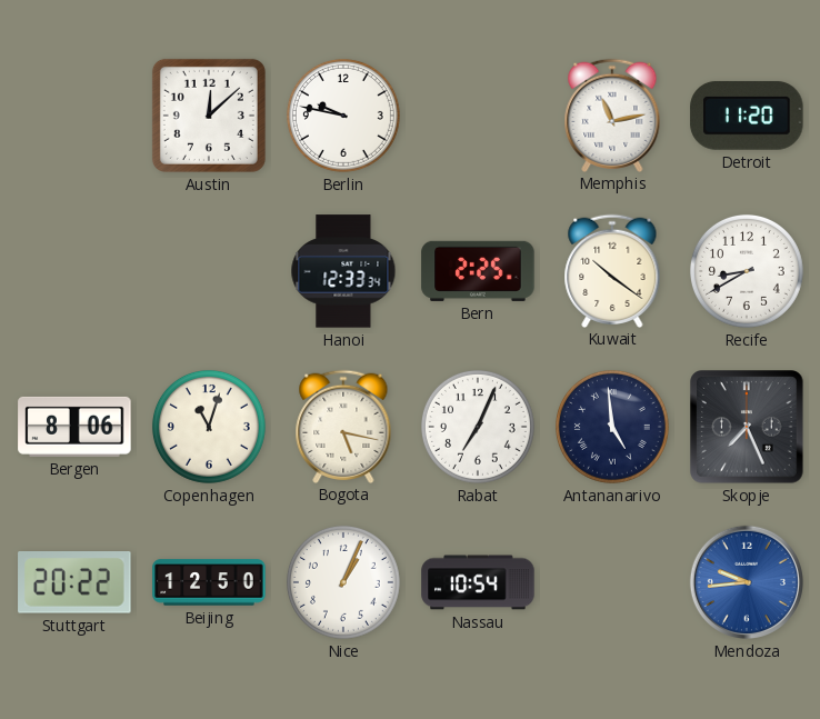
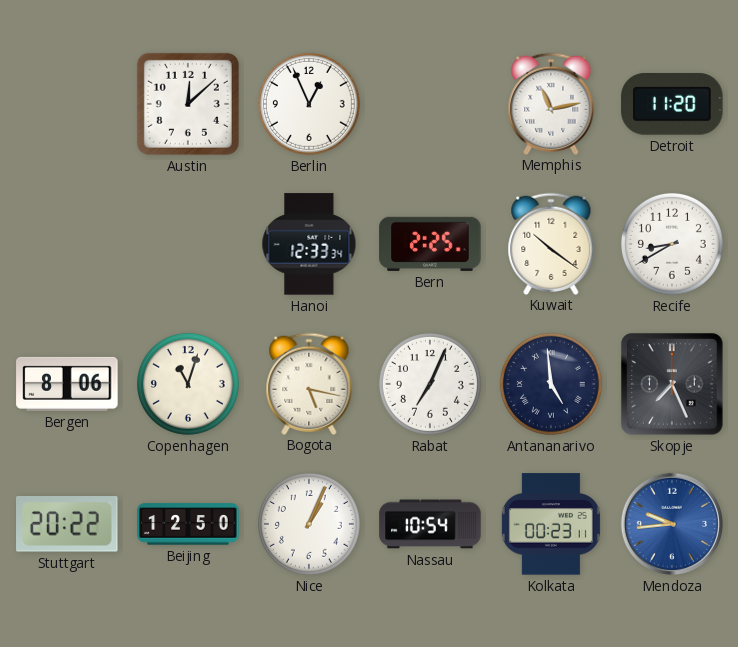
Berlin: 9:47 -> 12:56
Kolkata: none -> 00:23
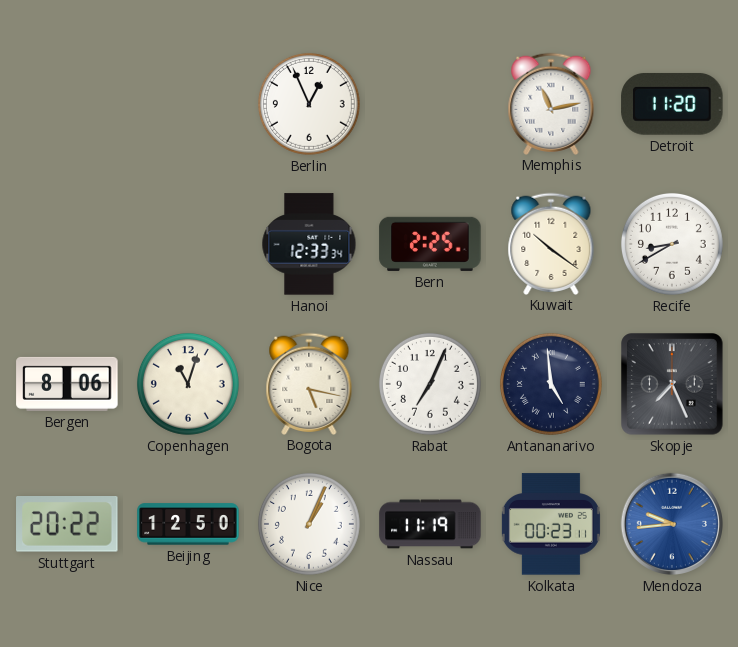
Austin: 12:08 -> none
Nassau: 10:54 -> 11:19
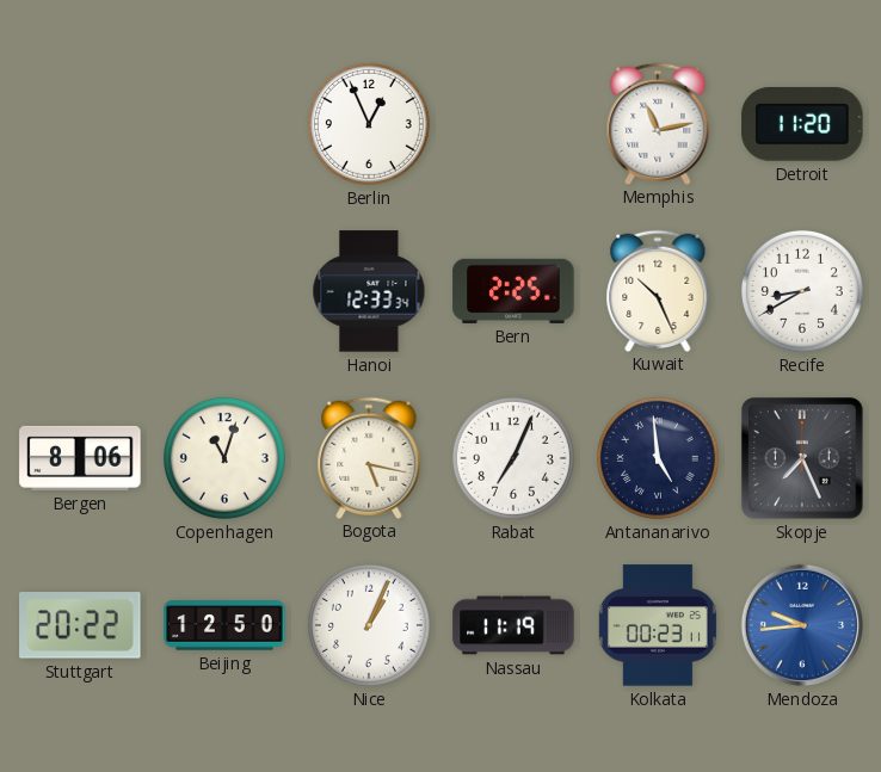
Kuwait: 10:21 -> 10:26
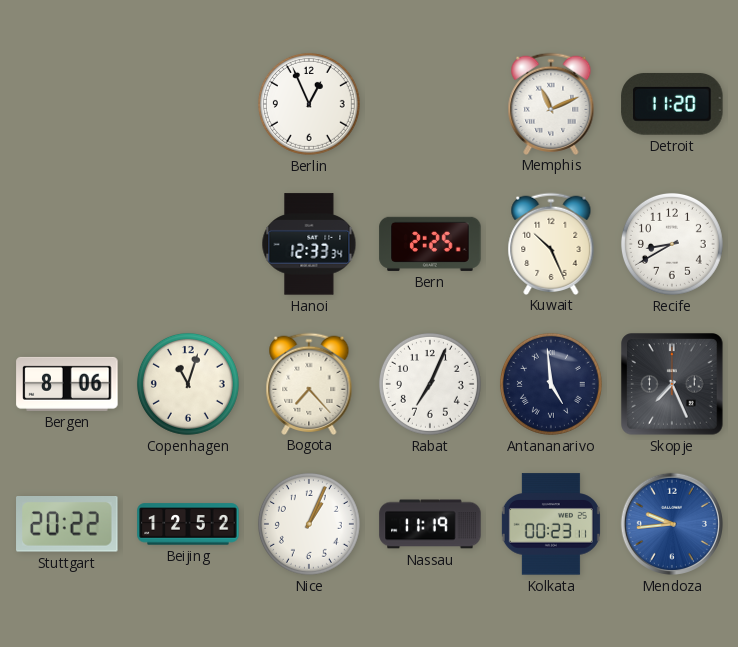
Memphis: 11:13 -> 11:11
Bogota: 5:17 -> 7:23
Beijing: 12:50 -> 12:52
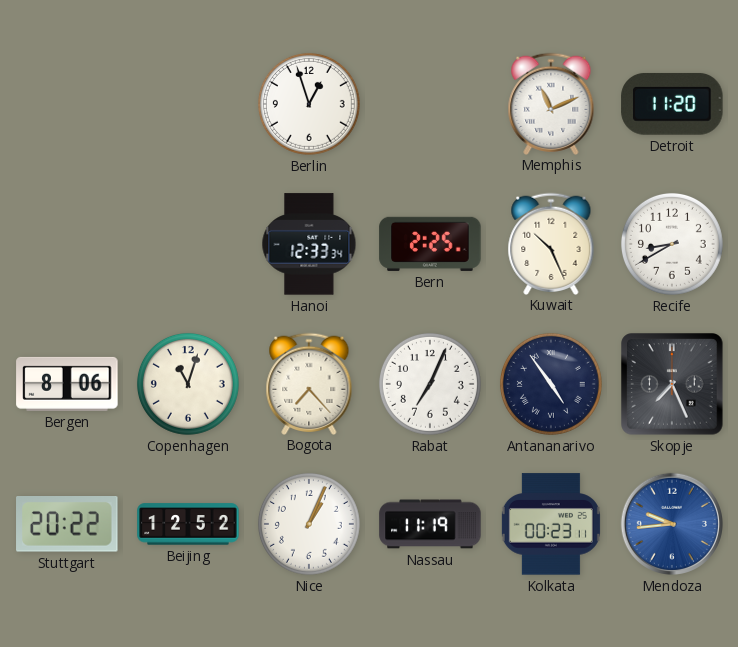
Berlin: 12:56 -> 12:57
Antananarivo: 4:59 -> 4:54
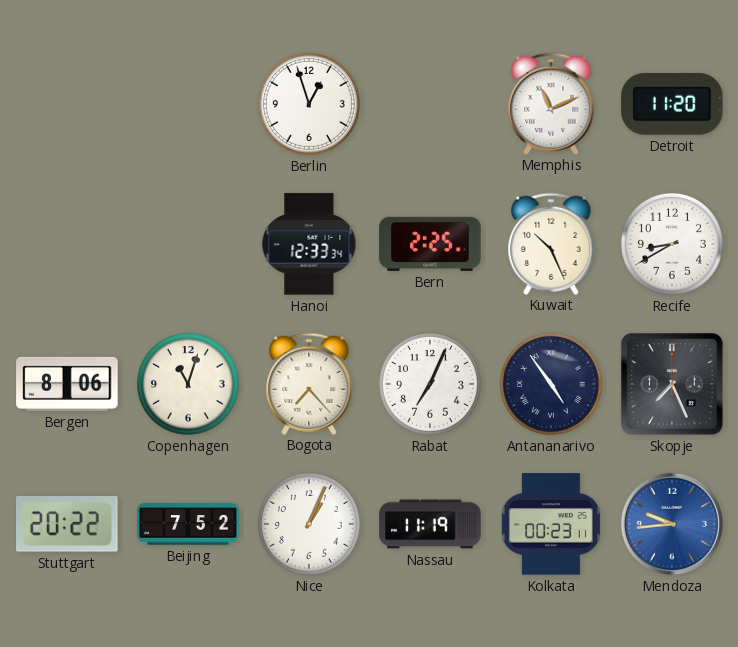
Beijing: 12:52 -> 7:52
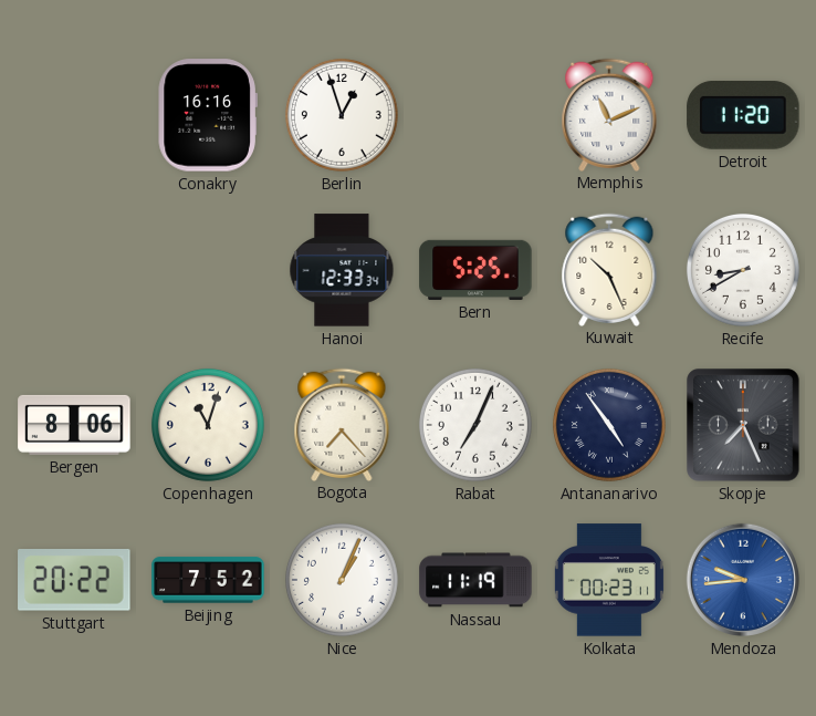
Conakry: none -> 16:16
Bern: 2:25 -> 5:25
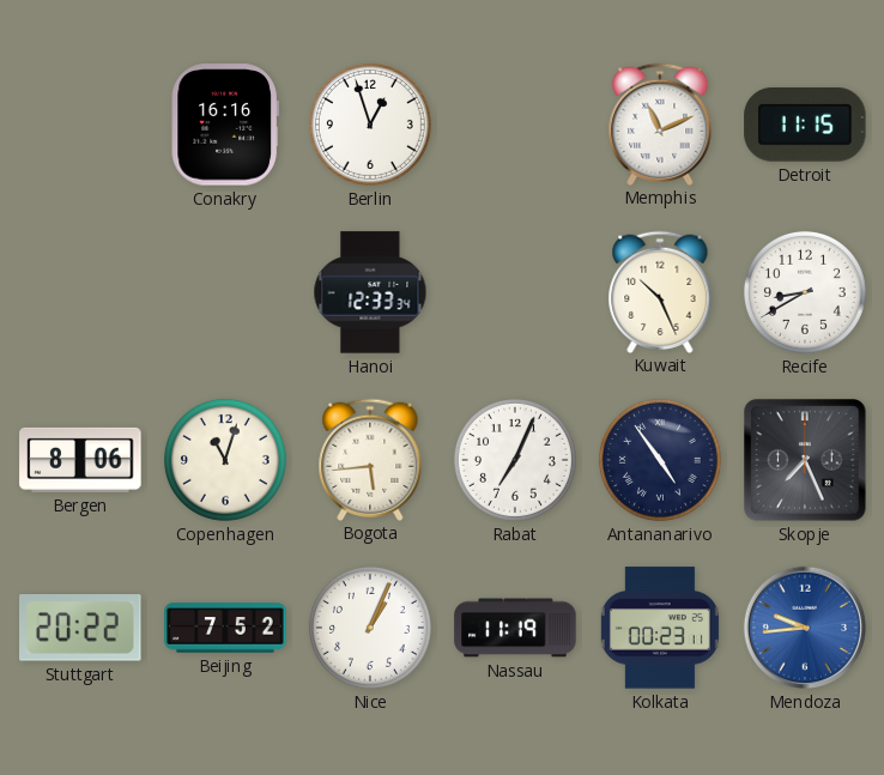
Detroit: 11:20 -> 11:15
Bern: 5:25 -> none
Bogota: 7:23 -> 5:44
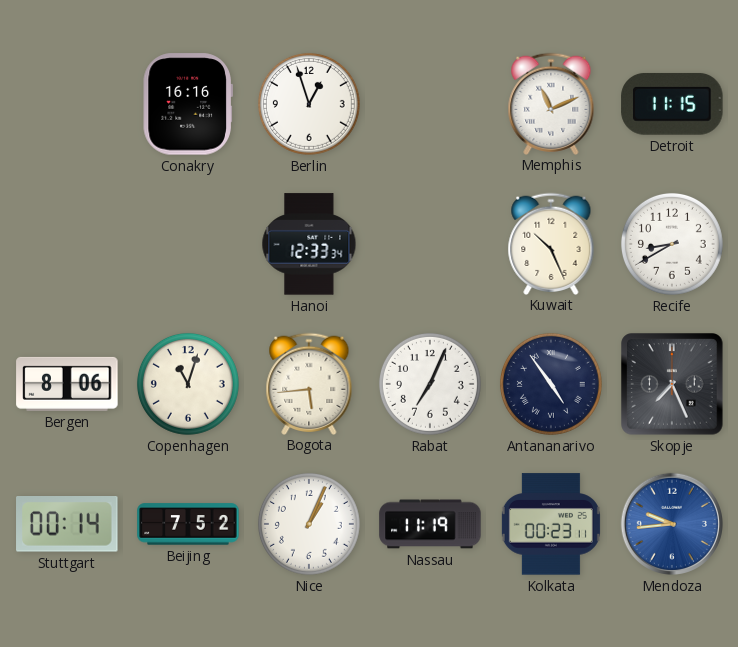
Stuttgart: 20:22 -> 00:14
